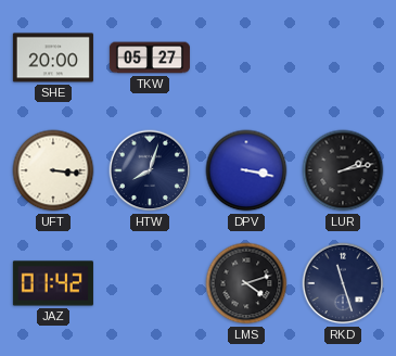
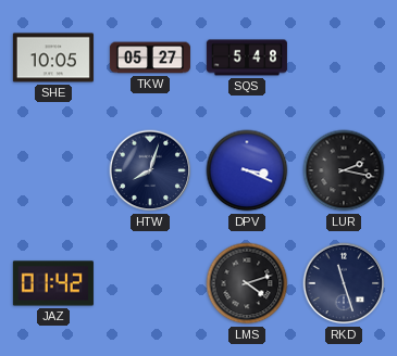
SHE: 20:00 -> 10:05
SQS: none -> 5:48
UFT: 3:16 -> none
DPV: 3:17 -> 3:19
LUR: 2:13 -> 2:17
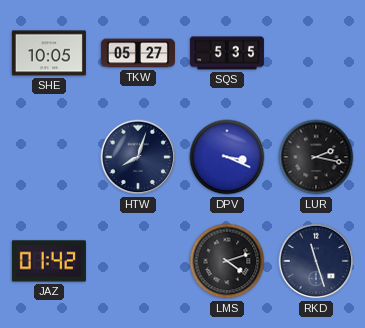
SQS: 5:48 -> 5:35
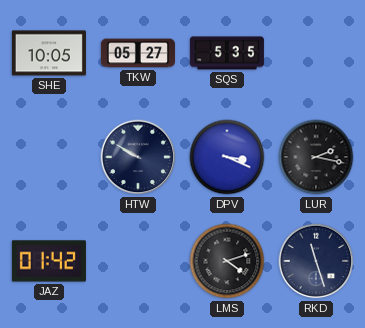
HTW: 8:03 -> 9:50
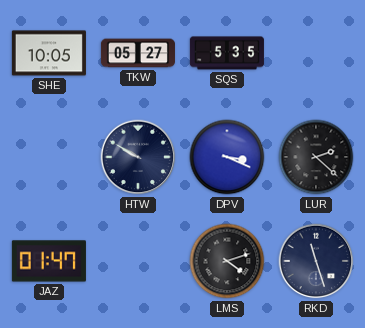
LUR: 2:17 -> 2:22
JAZ: 01:42 -> 01:47
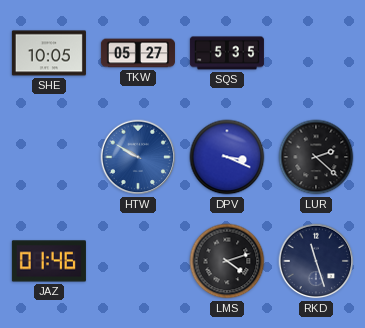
HTW dial: navy -> blue
JAZ: 01:47 -> 01:46
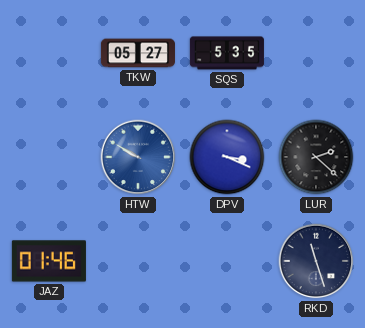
SHE: 10:05 -> none
LMS: 4:12 -> none
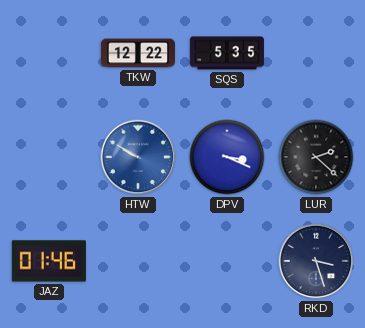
TKW: 05:27 -> 12:22
RKD: 11:27 -> 3:27
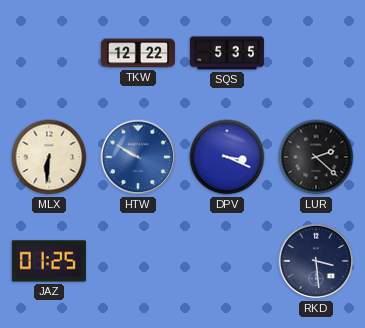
MLX: none -> 6:31
JAZ: 01:46 -> 01:25
RKD: 3:27 -> 3:29
